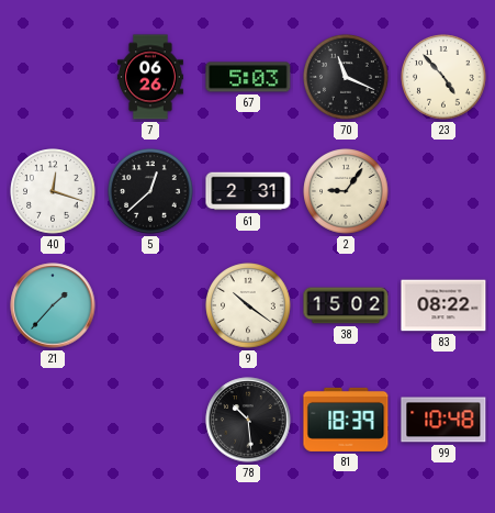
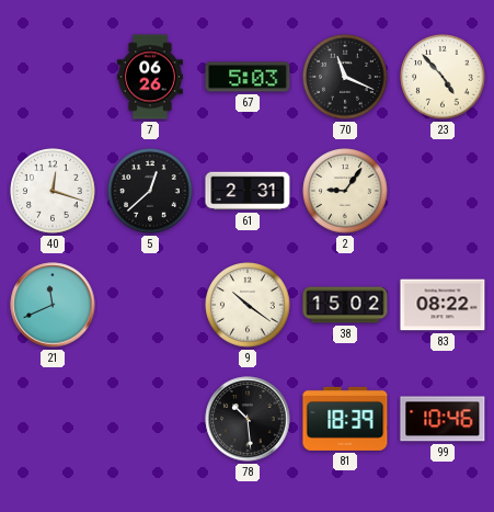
21: 1:37 -> 11:41
99: 10:48 -> 10:46
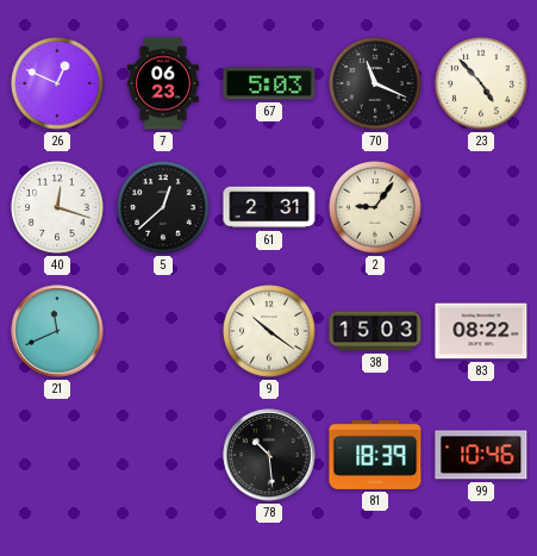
26: none -> 12:49
7: 06:26 -> 06:23
38: 15:02 -> 15:03
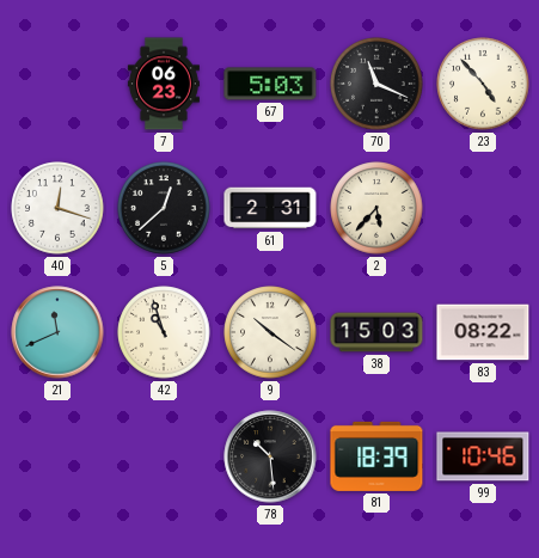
26: 12:49 -> none
2: 9:06 -> 5:37
42: none -> 10:57
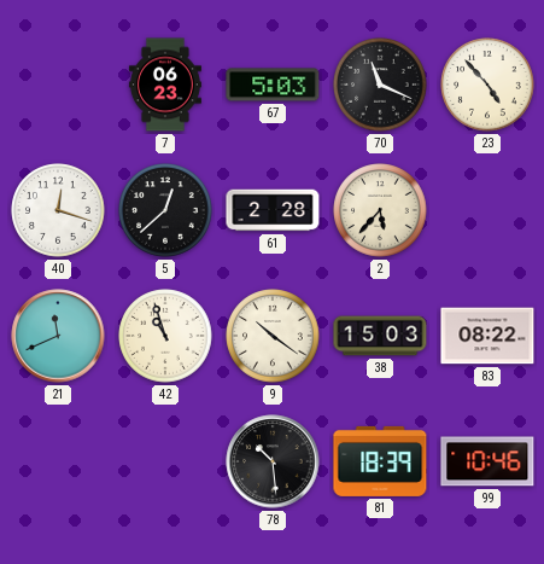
61: 2:31 -> 2:28
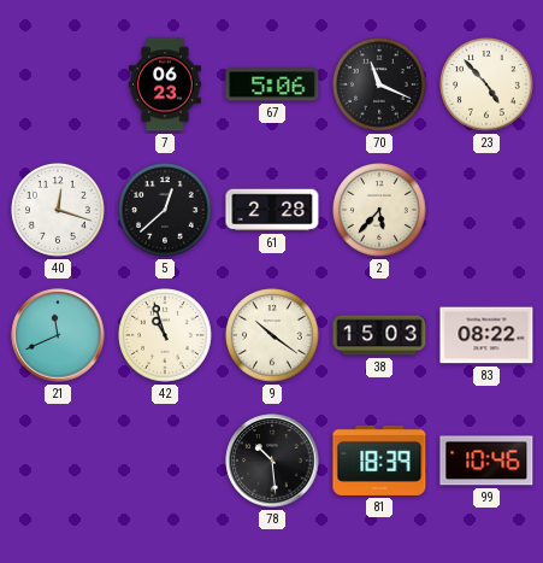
67: 5:03 -> 5:06
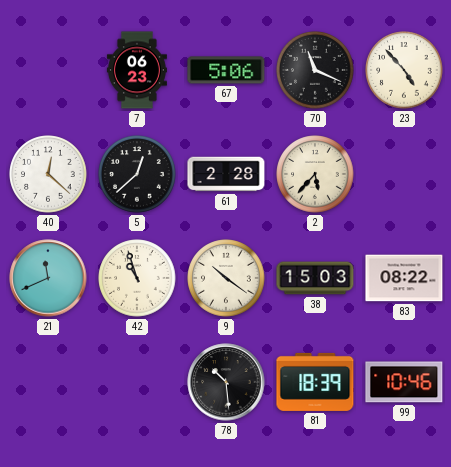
40: 12:18 -> 12:22
